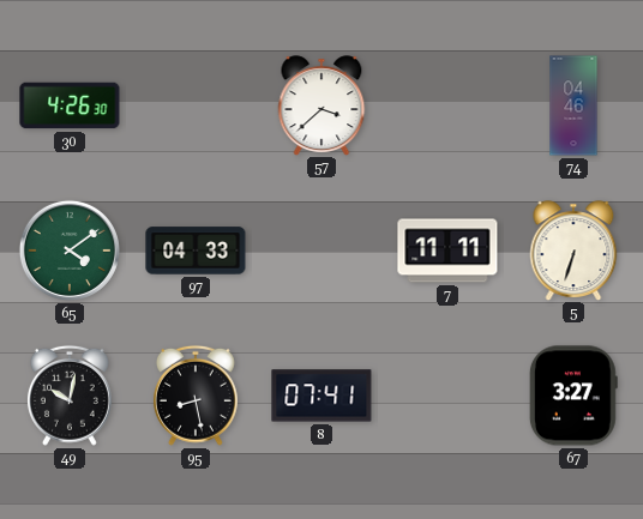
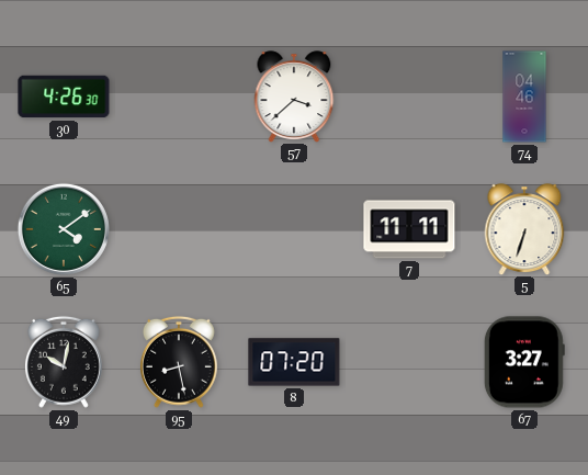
97: 04:33 -> none
8: 07:41 -> 07:20
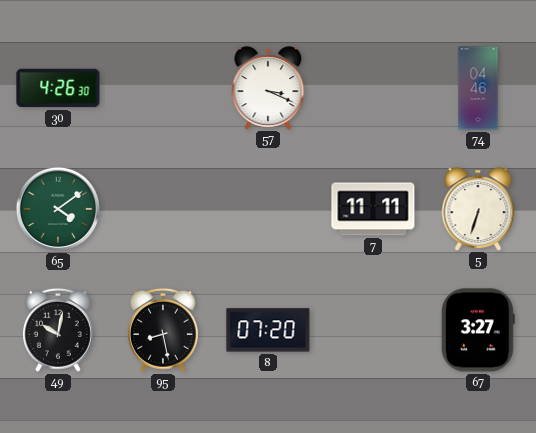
57: 3:38 -> 3:19
